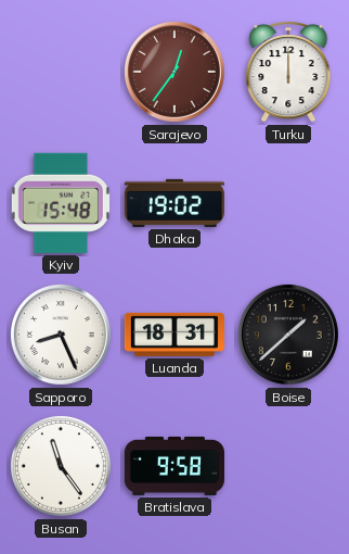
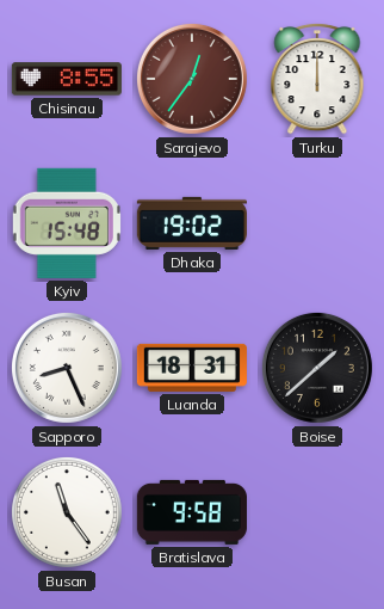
Chisinau: none -> 8:55
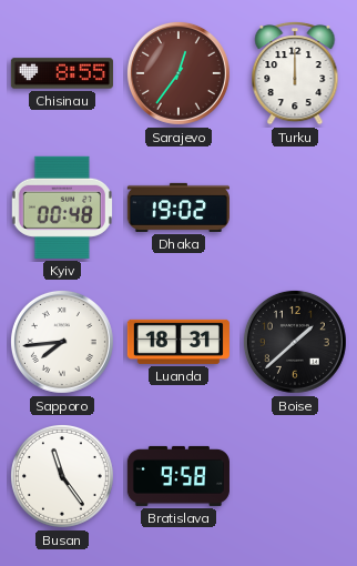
Kyiv: 15:48 -> 00:48
Sapporo: 8:26 -> 7:44
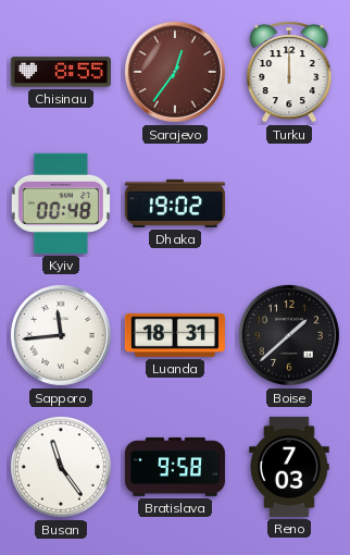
Sapporo: 7:44 -> 11:44
Reno: none -> 7:03
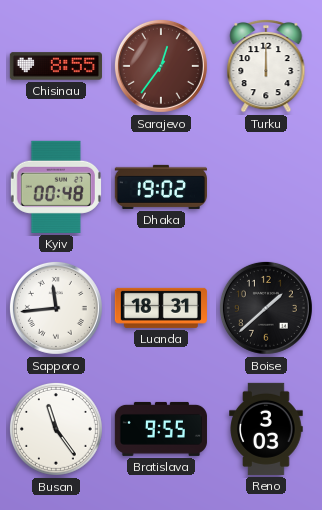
Bratislava: 9:58 -> 9:55
Reno: 7:03 -> 3:03
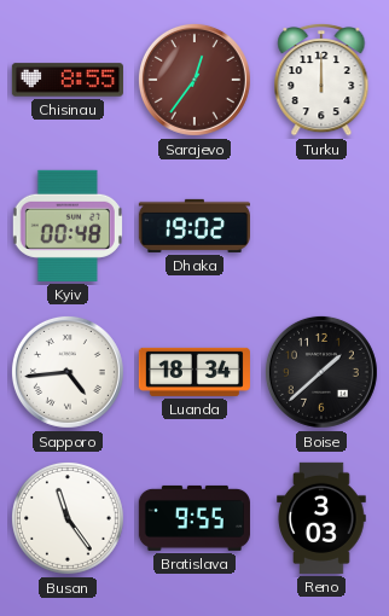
Sapporo: 11:44 -> 4:44
Luanda: 18:31 -> 18:34
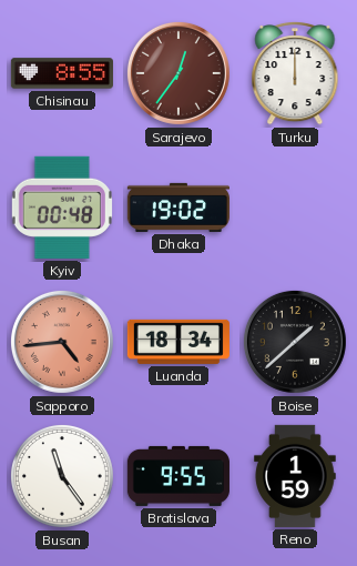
Sapporo dial: white -> salmon
Reno: 3:03 -> 1:59
